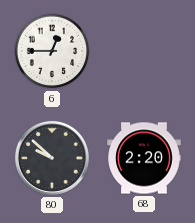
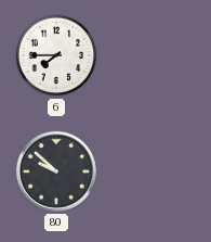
6: 12:45 -> 7:45
68: 2:20 -> none
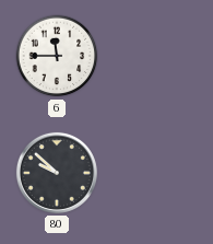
6: 7:45 -> 11:45
